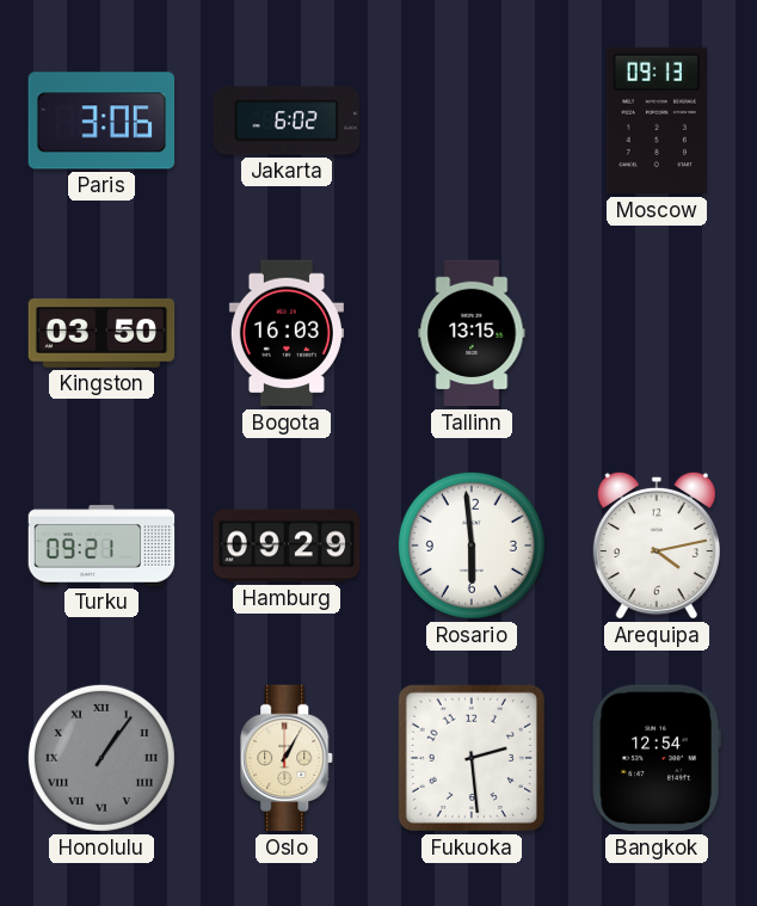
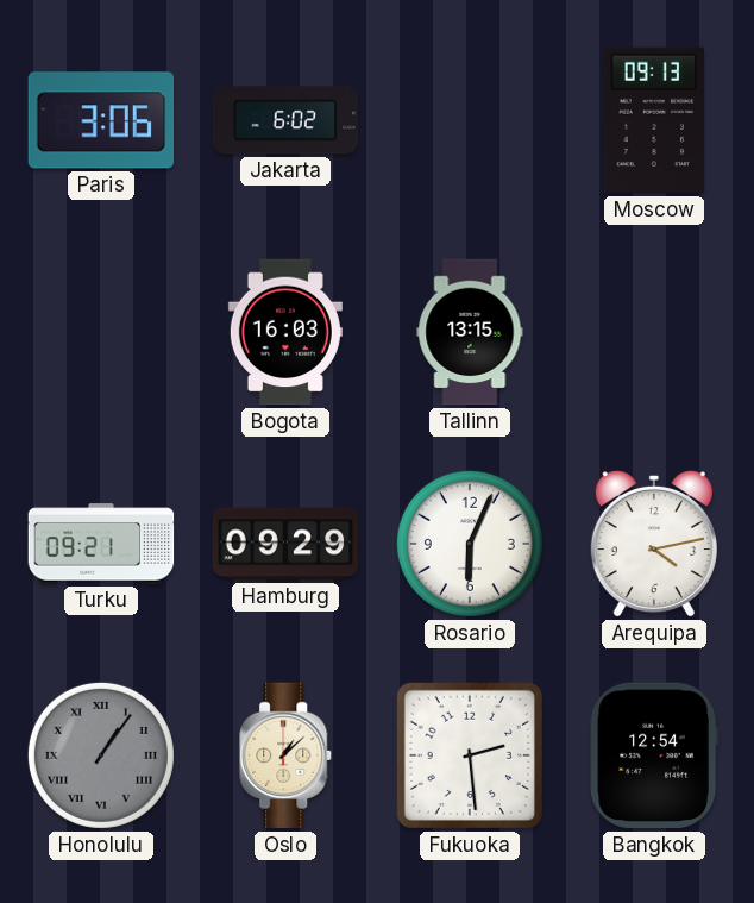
Kingston: 03:50 -> none
Rosario: 5:59 -> 6:04
Oslo: 1:05 -> 1:08
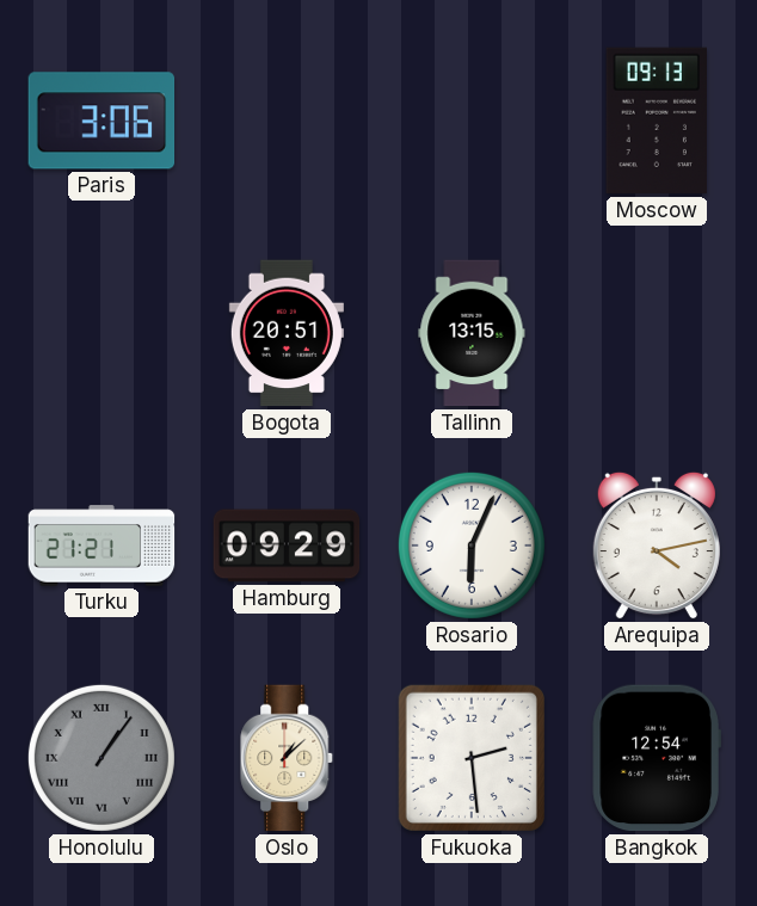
Jakarta: 6:02 -> none
Bogota: 16:03 -> 20:51
Turku: 09:21 -> 21:21
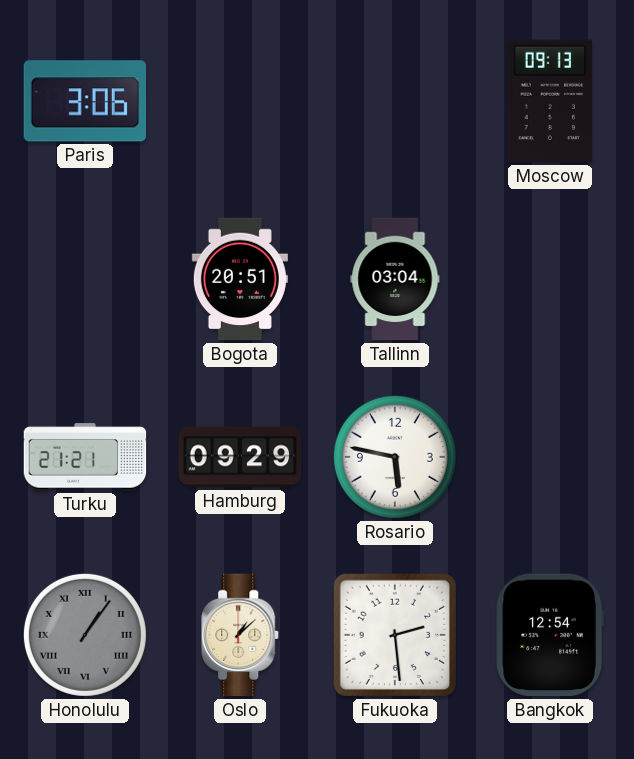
Tallinn: 13:15 -> 03:04
Rosario: 6:04 -> 5:47
Arequipa: 4:13 -> none
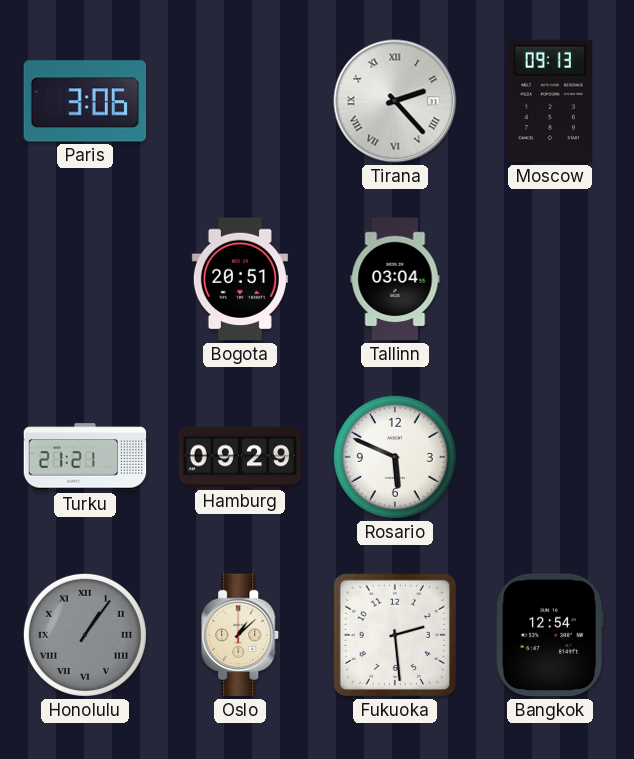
Tirana: none -> 2:23
Rosario: 5:47 -> 5:49
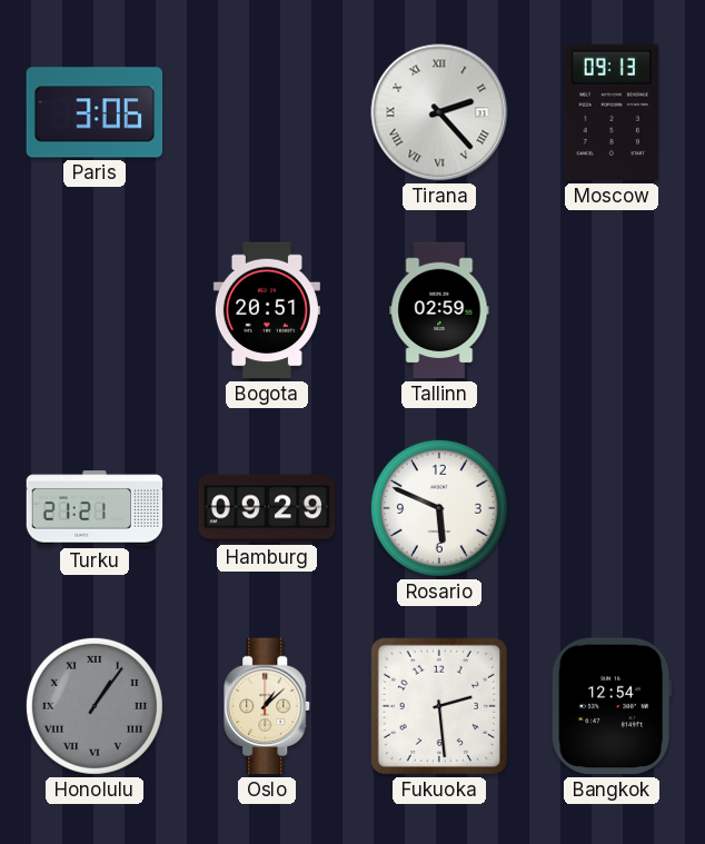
Tallinn: 03:04 -> 02:59
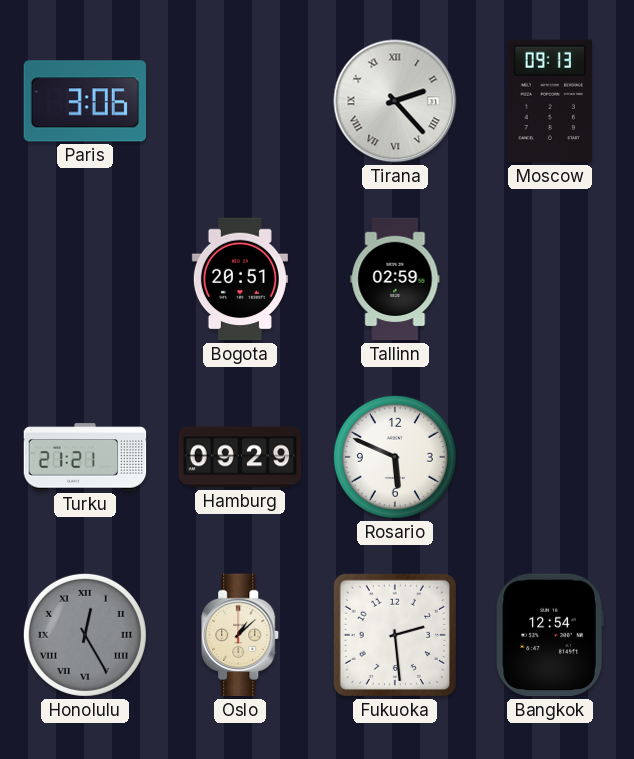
Honolulu: 1:06 -> 12:25
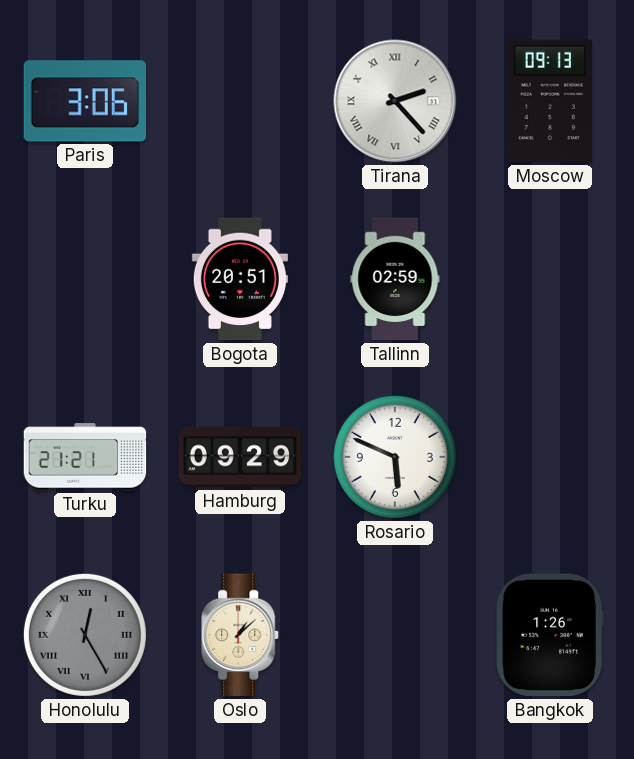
Fukuoka: 2:29 -> none
Bangkok: 12:54 -> 1:26
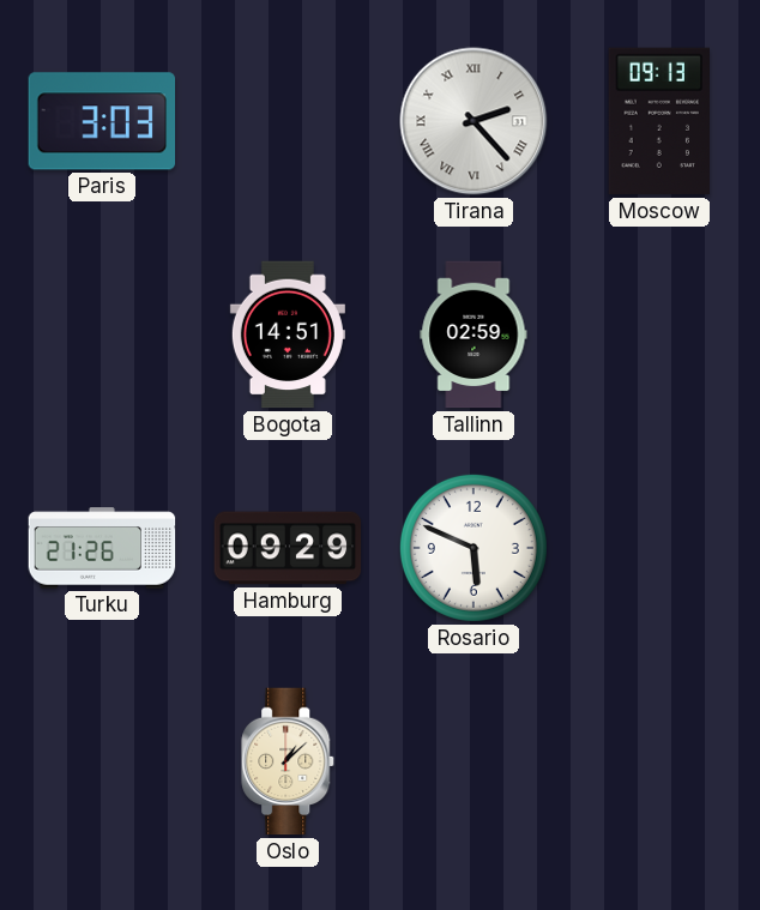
Paris: 3:06 -> 3:03
Bogota: 20:51 -> 14:51
Turku: 21:21 -> 21:26
Honolulu: 12:25 -> none
Bangkok: 1:26 -> none
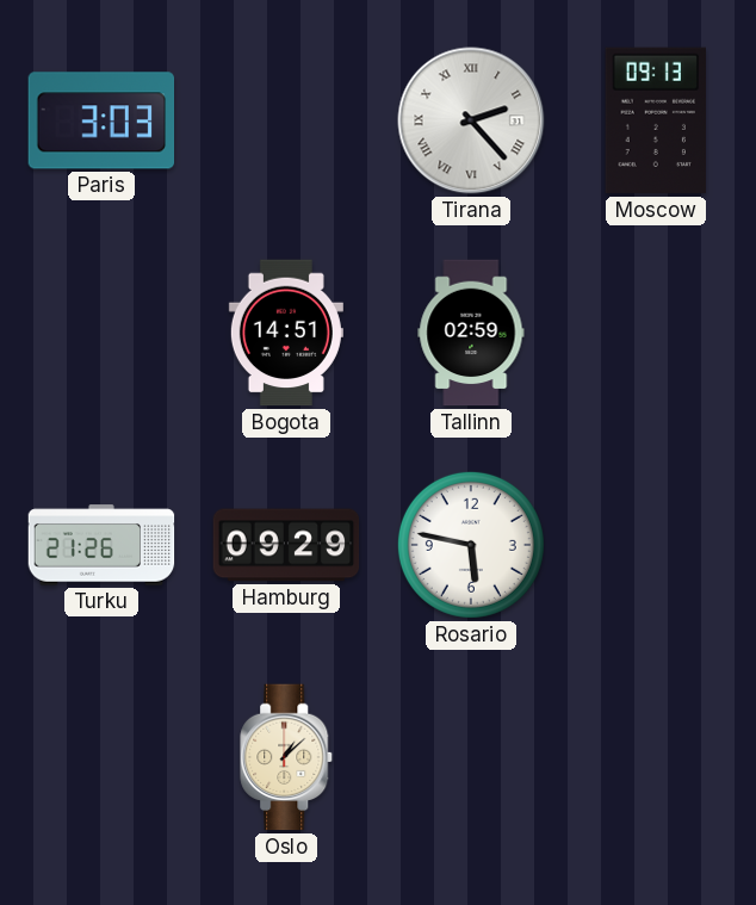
Rosario: 5:49 -> 5:47
